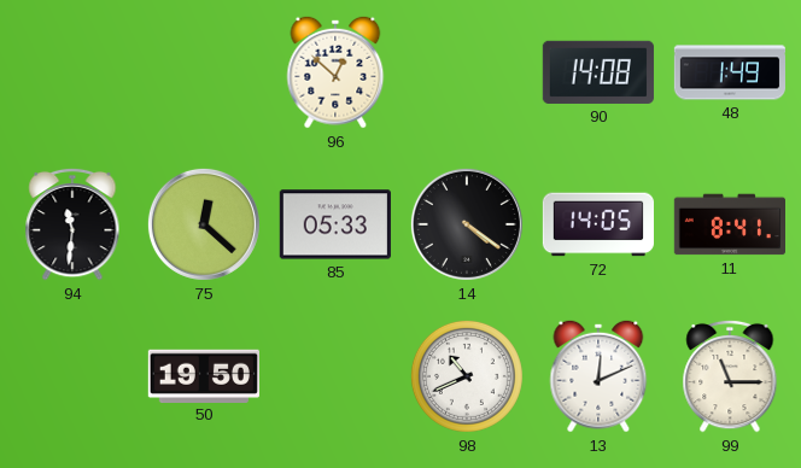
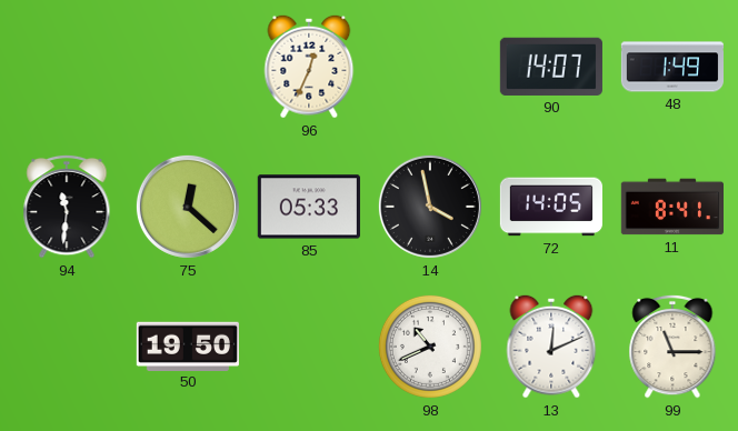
96: 12:52 -> 12:34
90: 14:08 -> 14:07
14: 4:21 -> 3:58
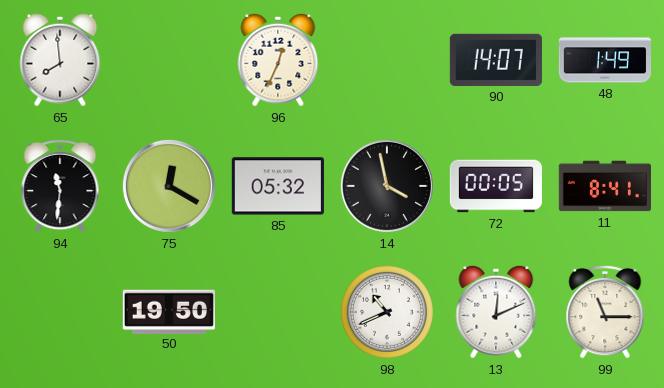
65: none -> 7:59
75: 12:22 -> 12:20
85: 05:33 -> 05:32
72: 14:05 -> 00:05
